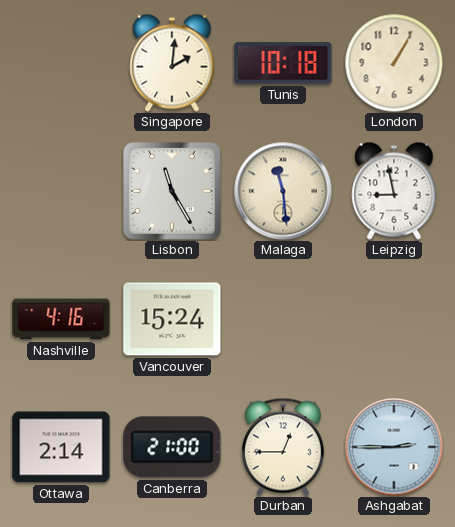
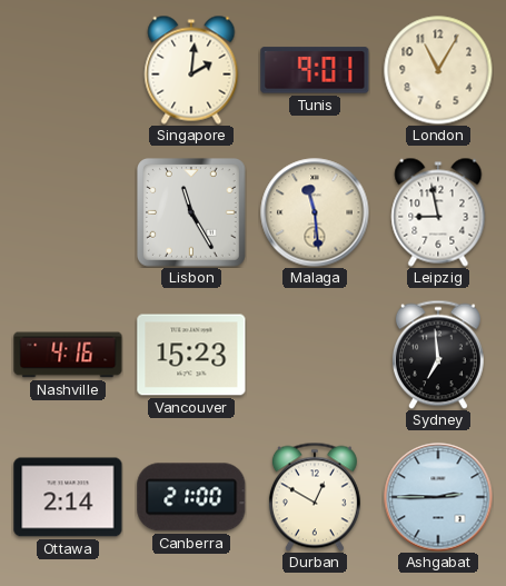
Tunis: 10:18 -> 9:01
London: 1:05 -> 11:05
Vancouver: 15:24 -> 15:23
Sydney: none -> 6:59
Durban: 12:45 -> 12:50
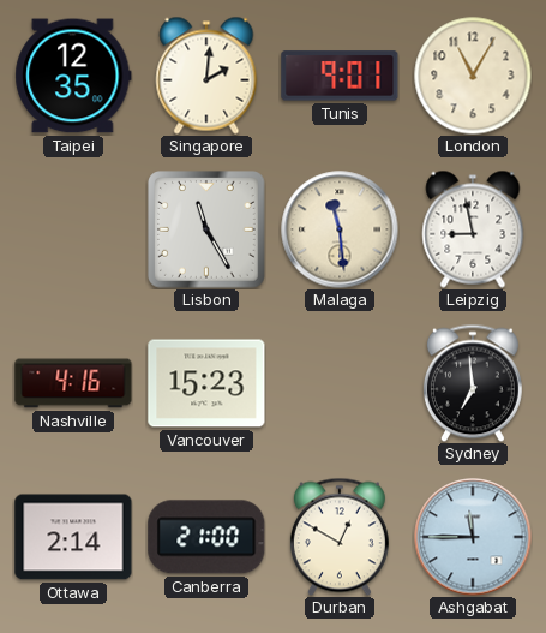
Taipei: none -> 12:35
Ashgabat: 2:45 -> 11:45
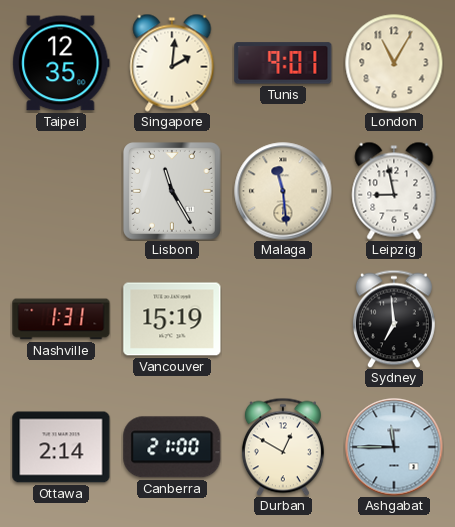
Nashville: 4:16 -> 1:31
Vancouver: 15:23 -> 15:19
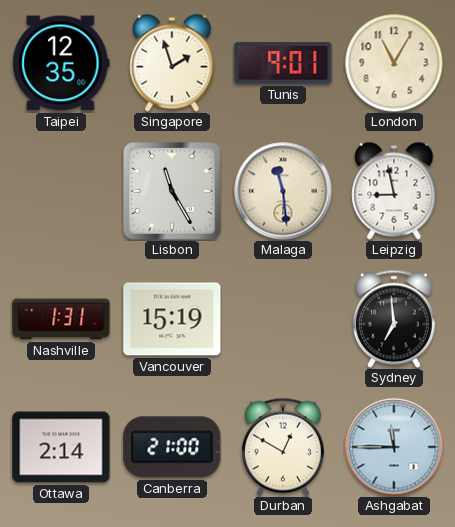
Singapore: 2:01 -> 1:57
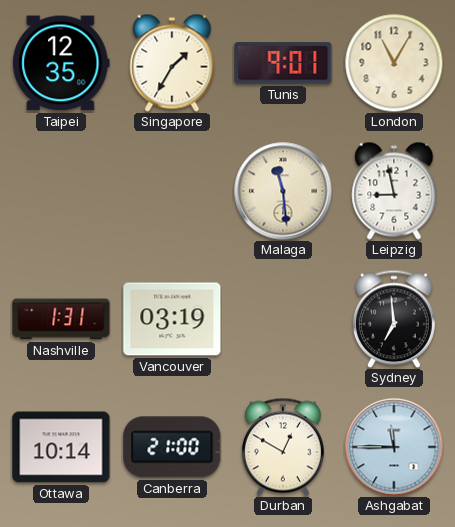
Singapore: 1:57 -> 1:35
Lisbon: 11:25 -> none
Vancouver: 15:19 -> 03:19
Ottawa: 2:14 -> 10:14
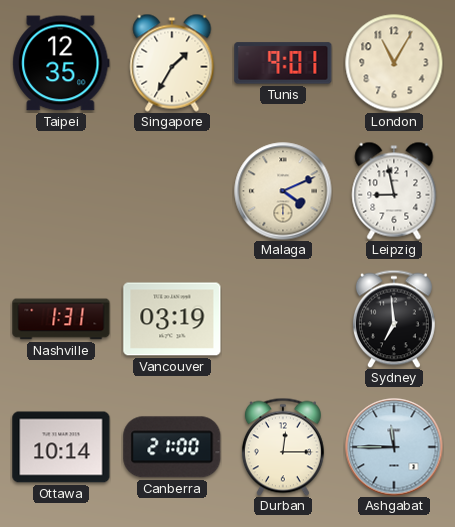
Malaga: 11:29 -> 4:11
Durban: 12:50 -> 12:15
